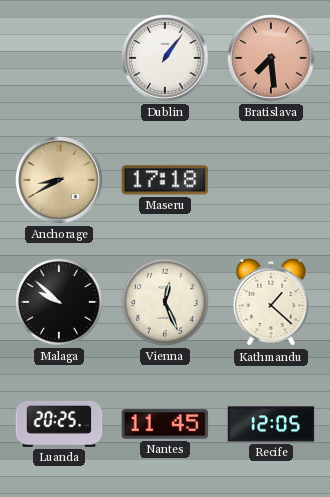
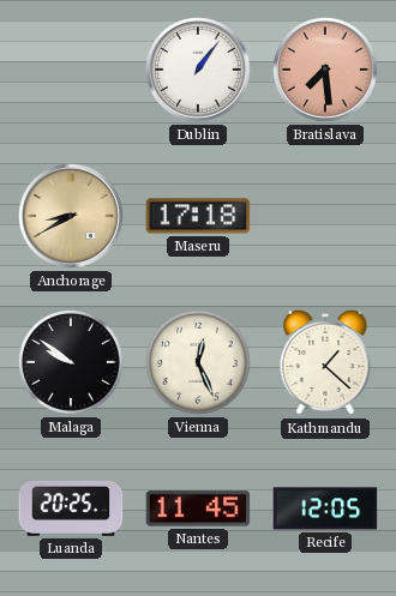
Malaga: 9:52 -> 9:51
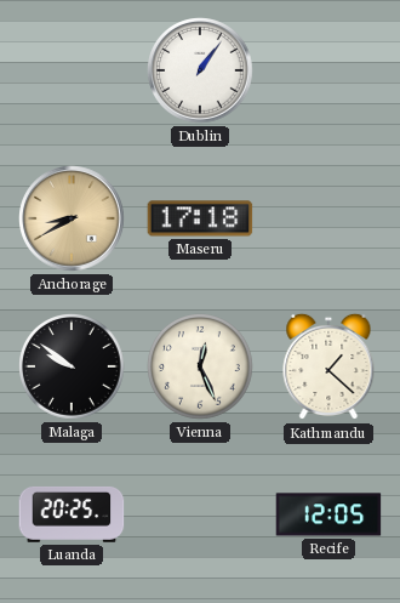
Bratislava: 7:29 -> none
Nantes: 11:45 -> none
